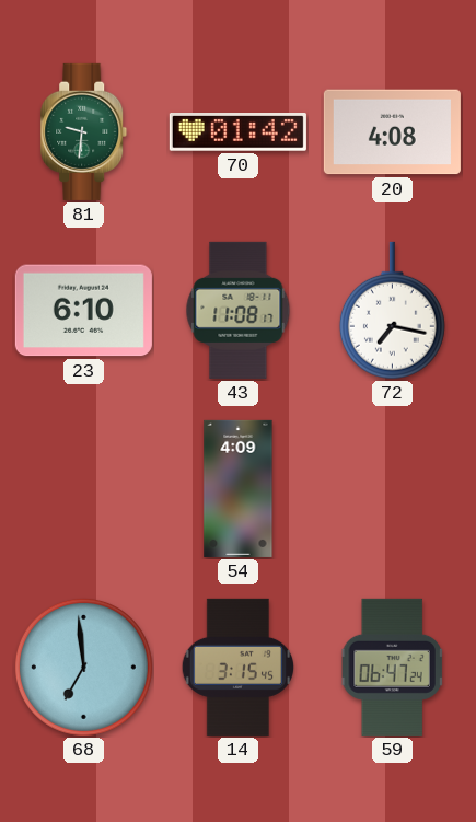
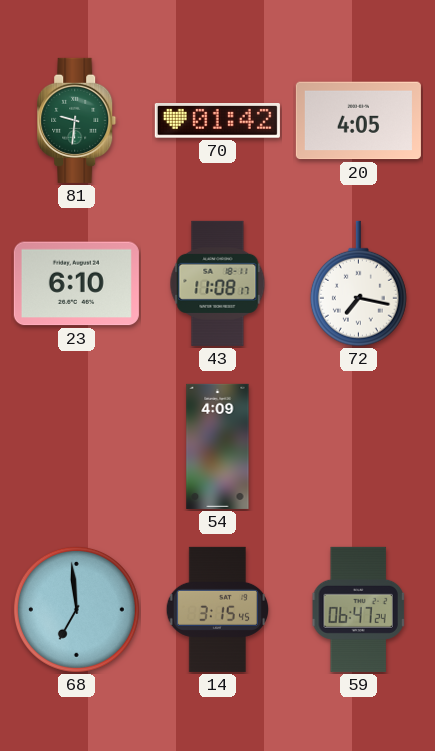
20: 4:08 -> 4:05
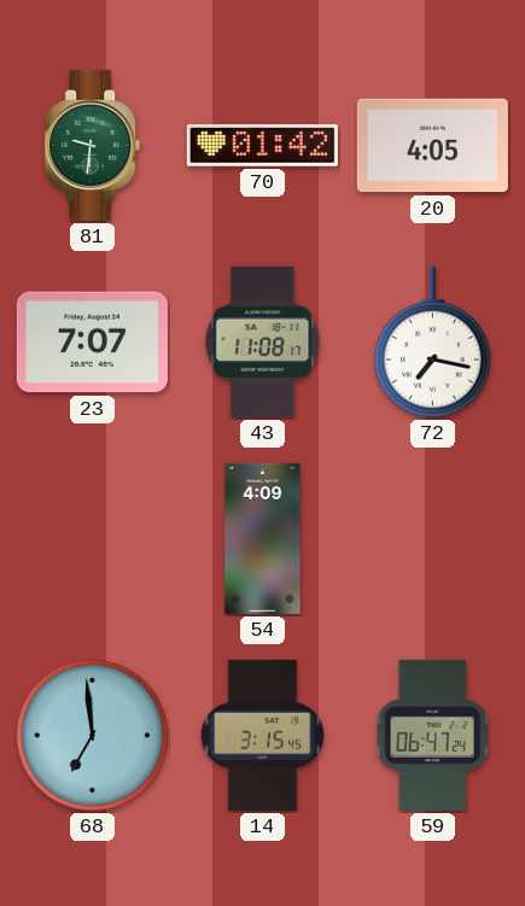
23: 6:10 -> 7:07
